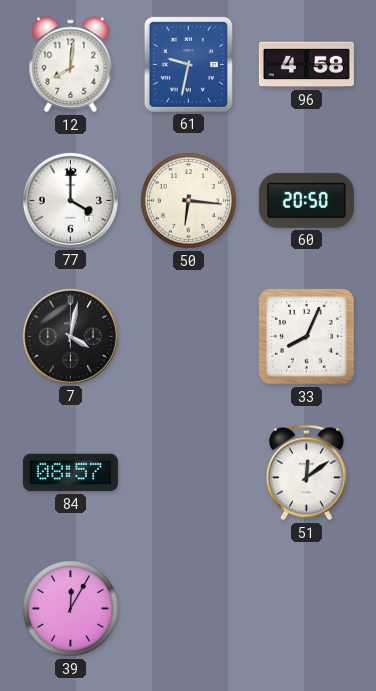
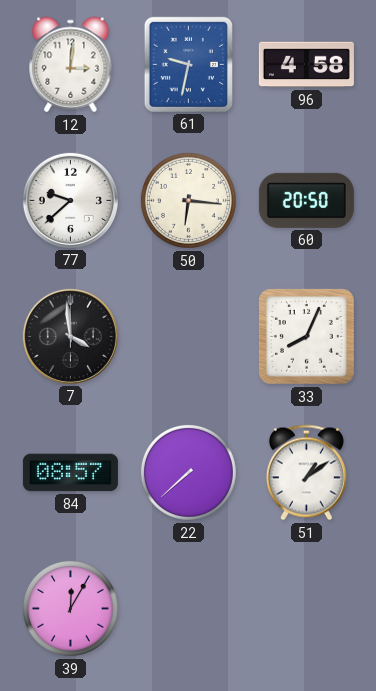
12: 8:01 -> 3:01
77: 4:00 -> 9:38
7: 4:02 -> 3:59
22: none -> 7:38
51: 12:09 -> 1:09
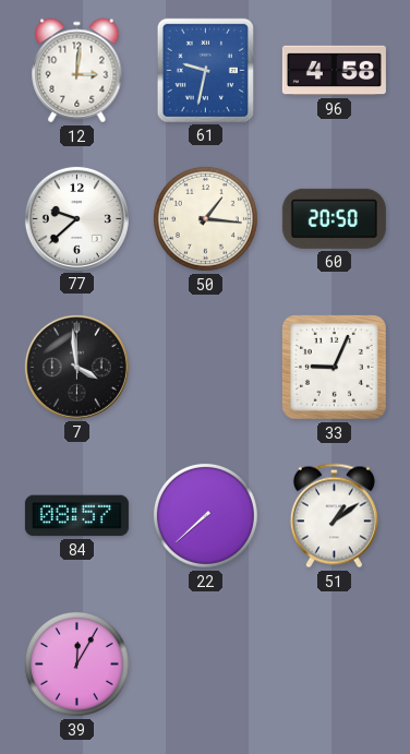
50: 6:16 -> 1:16
33: 8:04 -> 9:04
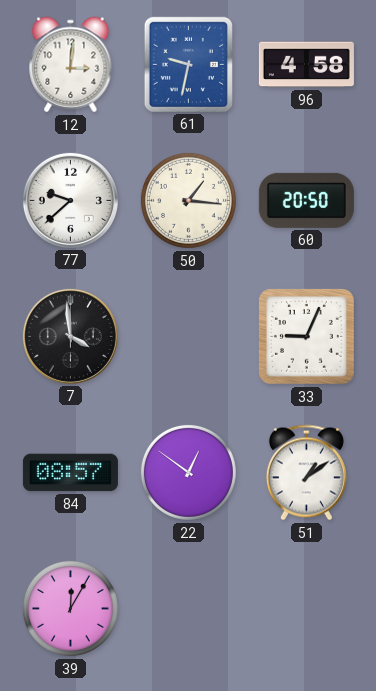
22: 7:38 -> 12:51
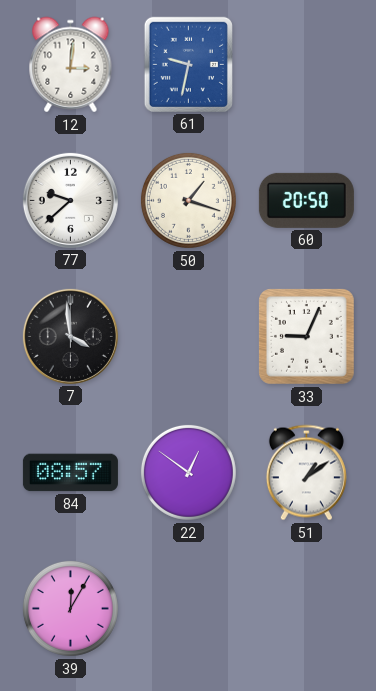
96: 4:58 -> none
50: 1:16 -> 1:18
